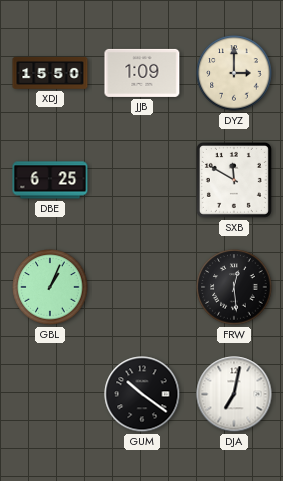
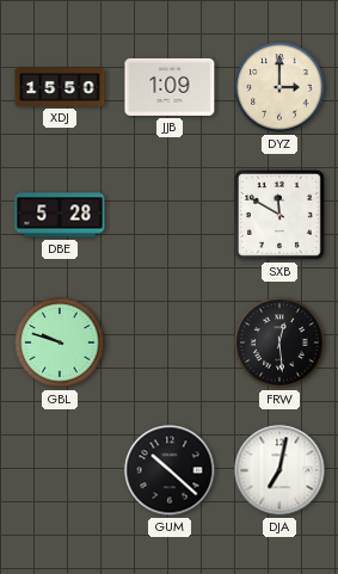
DBE: 6:25 -> 5:28
GBL: 1:04 -> 9:48
GUM: 10:21 -> 10:22
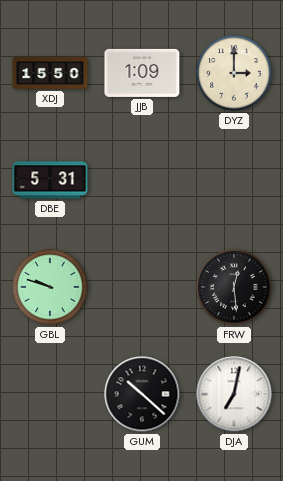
DBE: 5:28 -> 5:31
SXB: 11:50 -> none
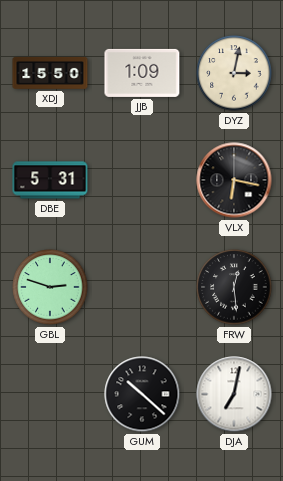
DYZ: 3:00 -> 3:02
VLX: none -> 6:17
GBL: 9:48 -> 2:48
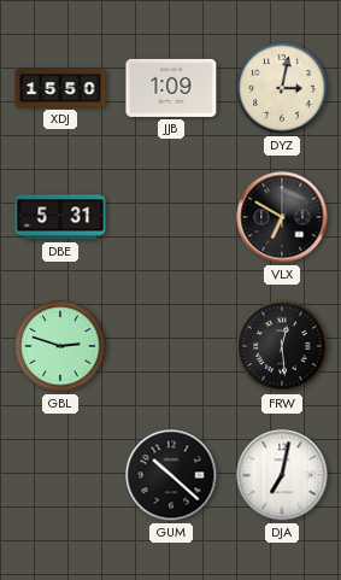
VLX: 6:17 -> 6:50
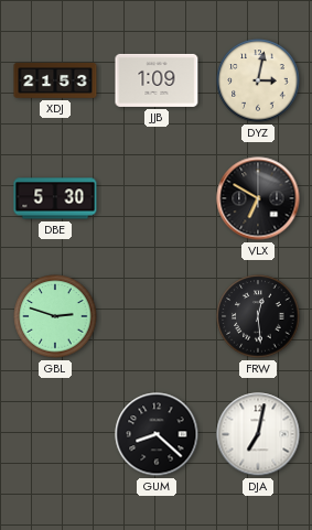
XDJ: 15:50 -> 21:53
DBE: 5:31 -> 5:30
GUM: 10:22 -> 8:22
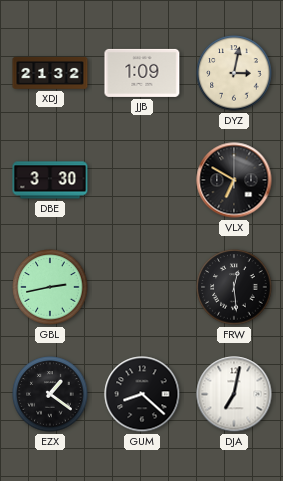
XDJ: 21:53 -> 21:32
DBE: 5:30 -> 3:30
GBL: 2:48 -> 2:43
EZX: none -> 1:21
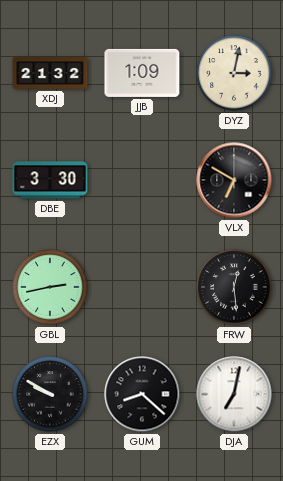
EZX: 1:21 -> 9:50
